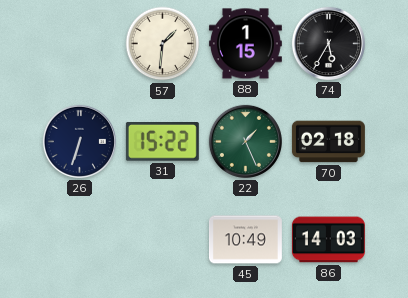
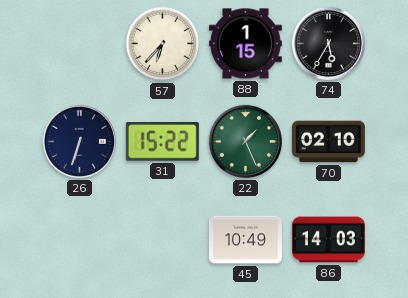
57: 1:31 -> 6:37
70: 02:18 -> 02:10
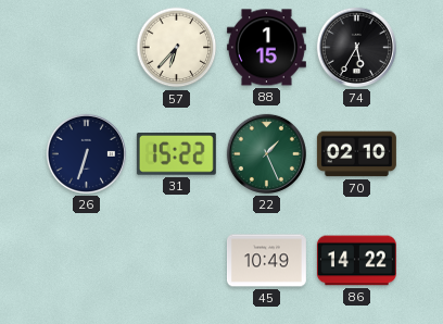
86: 14:03 -> 14:22
